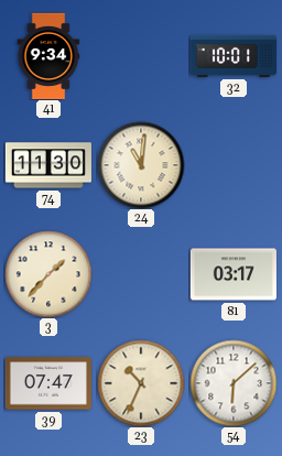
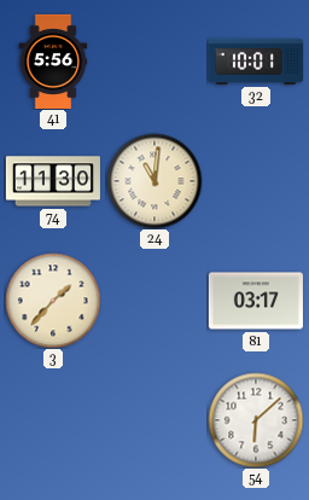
41: 9:34 -> 5:56
39: 07:47 -> none
23: 10:34 -> none
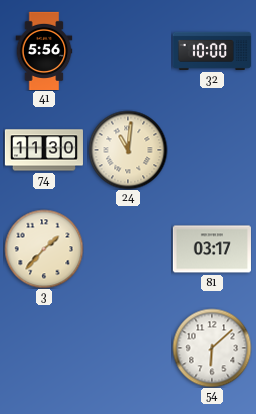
32: 10:01 -> 10:00
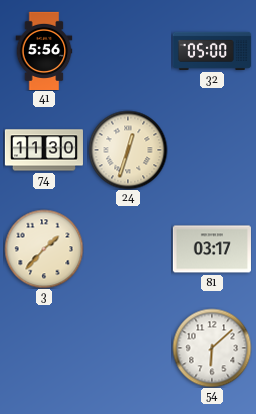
32: 10:00 -> 05:00
24: 11:01 -> 12:33
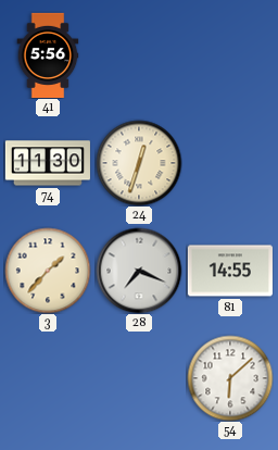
32: 05:00 -> none
28: none -> 7:19
81: 03:17 -> 14:55
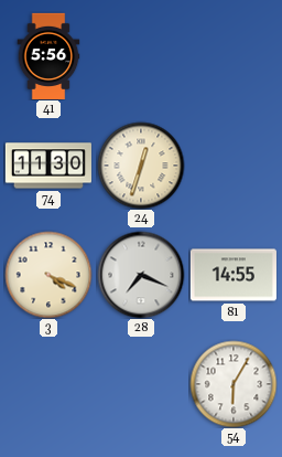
3: 1:37 -> 4:19
54: 6:08 -> 6:05
